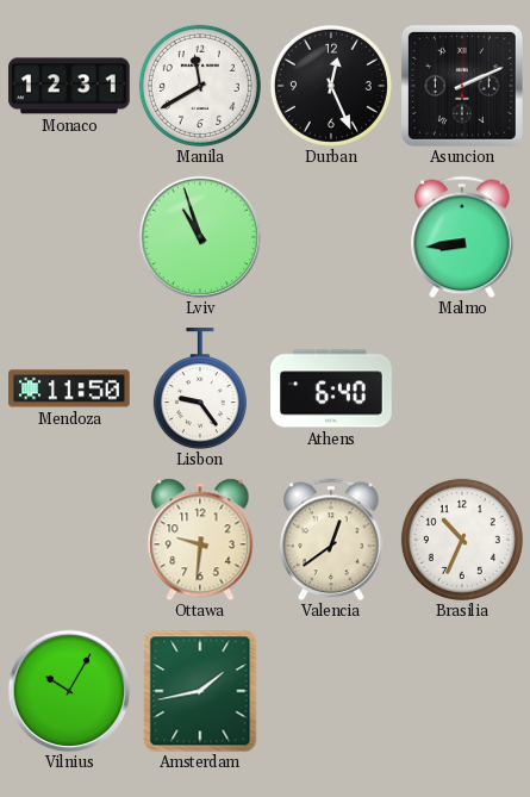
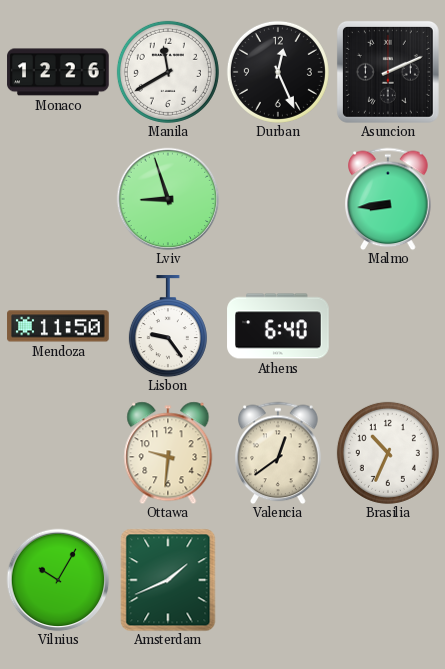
Monaco: 12:31 -> 12:26
Lviv: 10:57 -> 8:57
Amsterdam: 1:43 -> 1:41
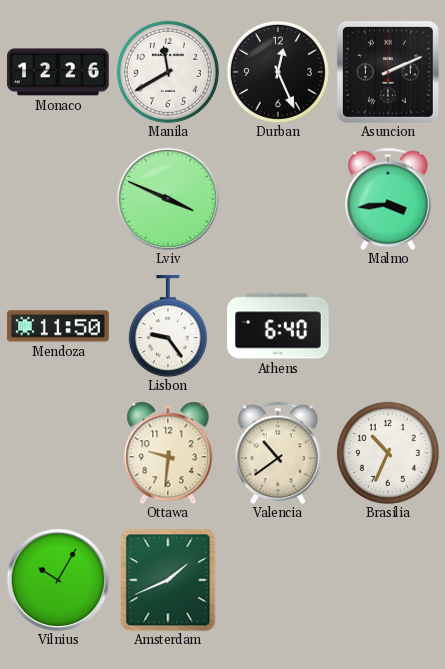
Lviv: 8:57 -> 3:49
Malmo: 8:44 -> 3:44
Valencia: 12:39 -> 10:39
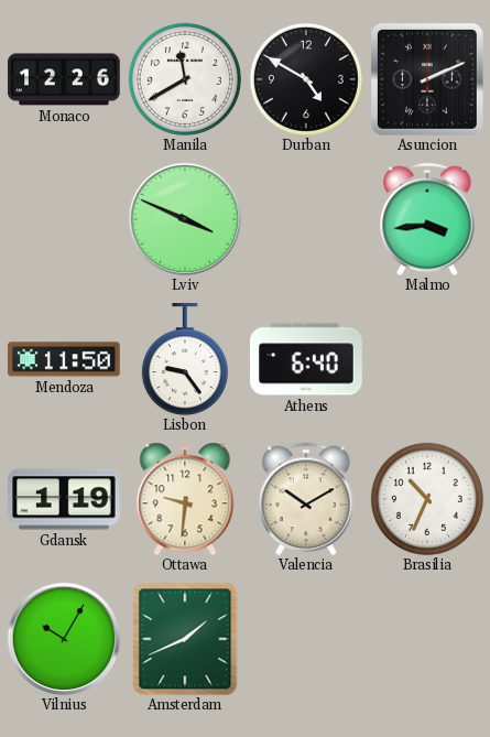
Durban: 12:26 -> 4:50
Gdansk: none -> 1:19
Valencia: 10:39 -> 10:10
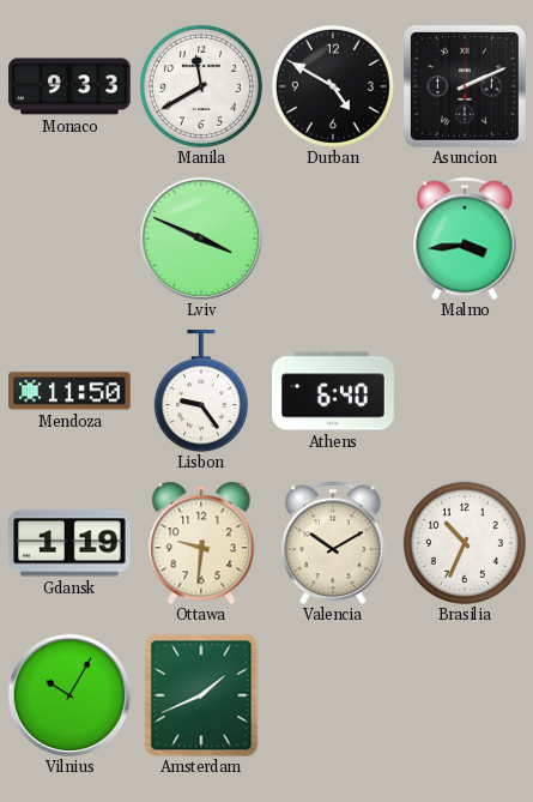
Monaco: 12:26 -> 9:33
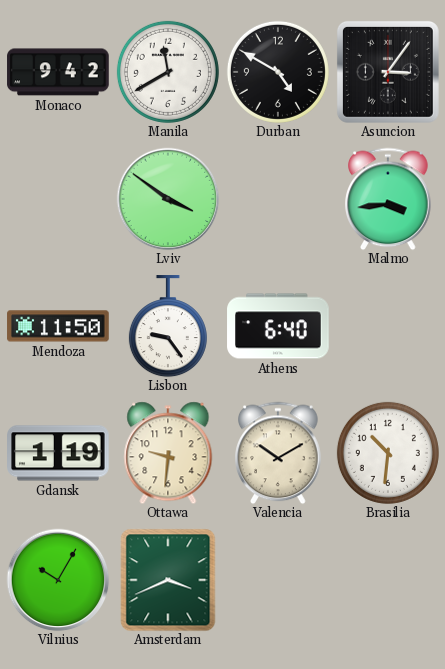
Monaco: 9:33 -> 9:42
Asuncion: 2:11 -> 3:06
Lviv: 3:49 -> 3:51
Brasilia: 10:34 -> 10:31
Amsterdam: 1:41 -> 3:41
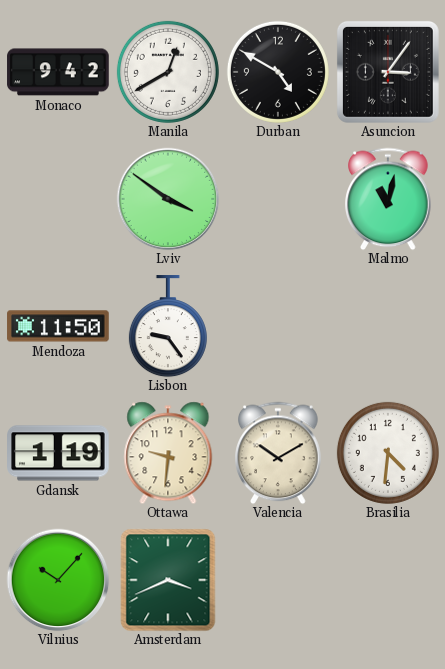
Manila: 11:40 -> 12:40
Malmo: 3:44 -> 11:02
Athens: 6:40 -> none
Brasilia: 10:31 -> 4:31
Vilnius: 10:05 -> 10:07
